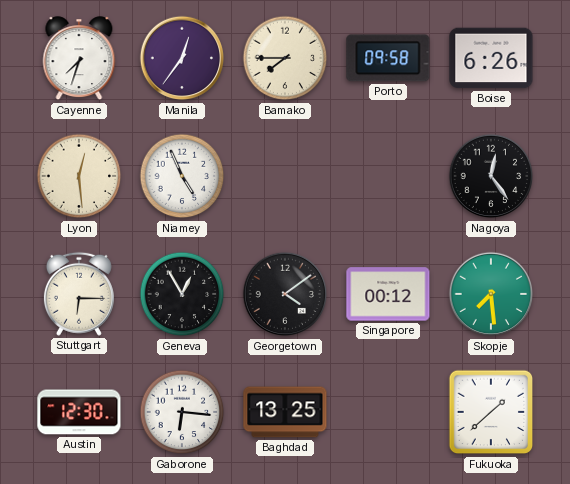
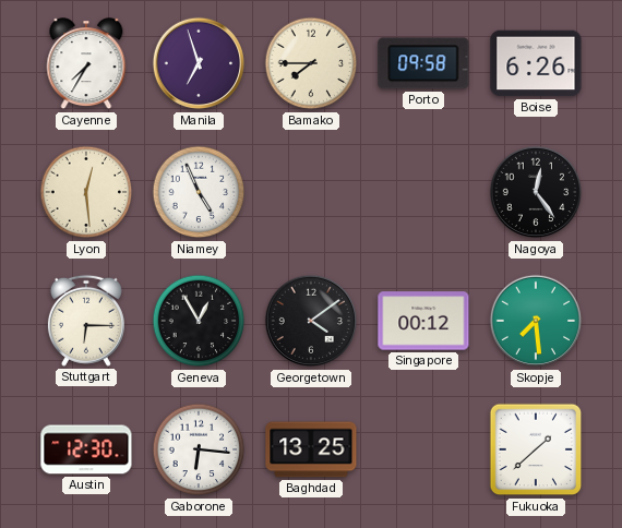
Cayenne: 7:33 -> 7:35
Manila: 12:36 -> 6:57
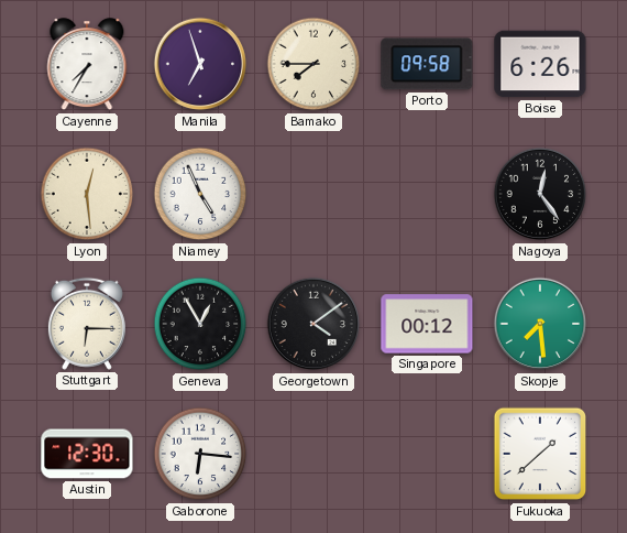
Baghdad: 13:25 -> none
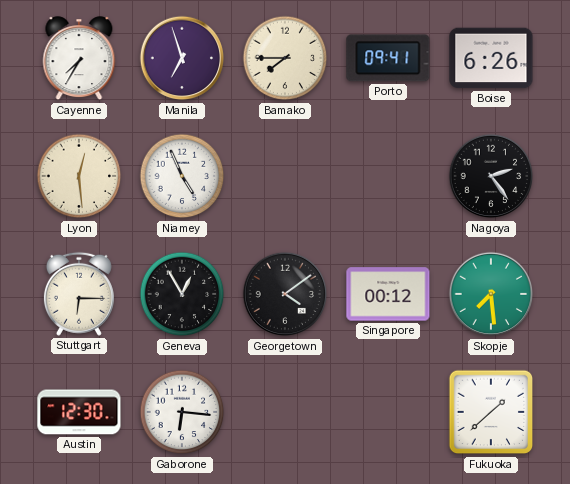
Porto: 09:58 -> 09:41
Nagoya: 12:24 -> 2:24
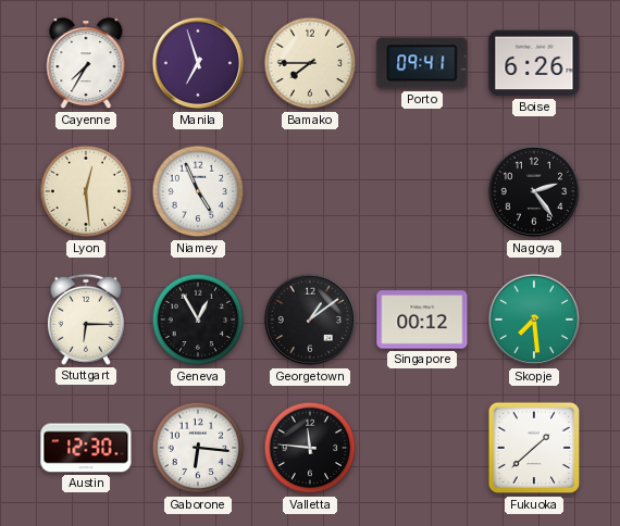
Georgetown: 4:09 -> 1:09
Valletta: none -> 11:46
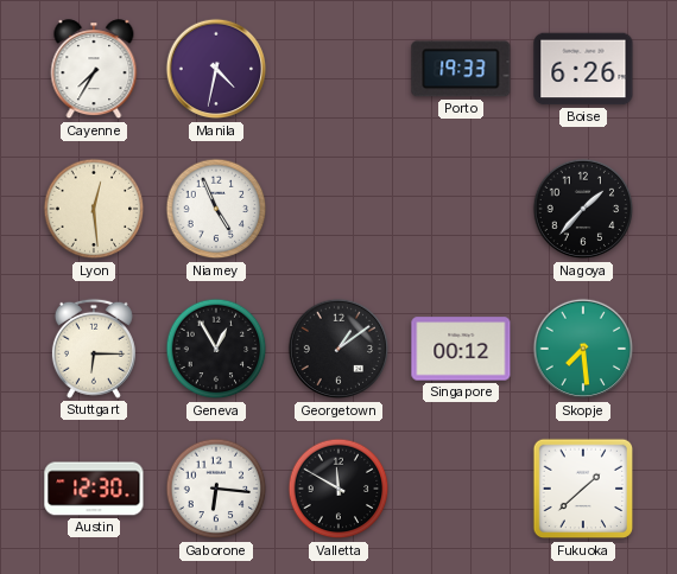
Manila: 6:57 -> 4:32
Bamako: 7:45 -> none
Porto: 09:41 -> 19:33
Nagoya: 2:24 -> 1:37
Valletta: 11:46 -> 11:50
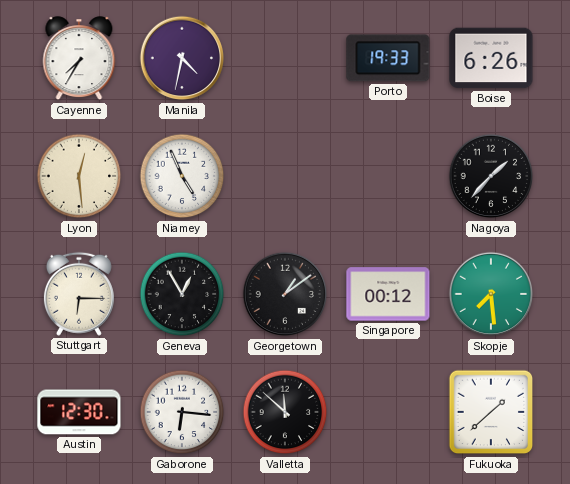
Valletta: 11:50 -> 11:52
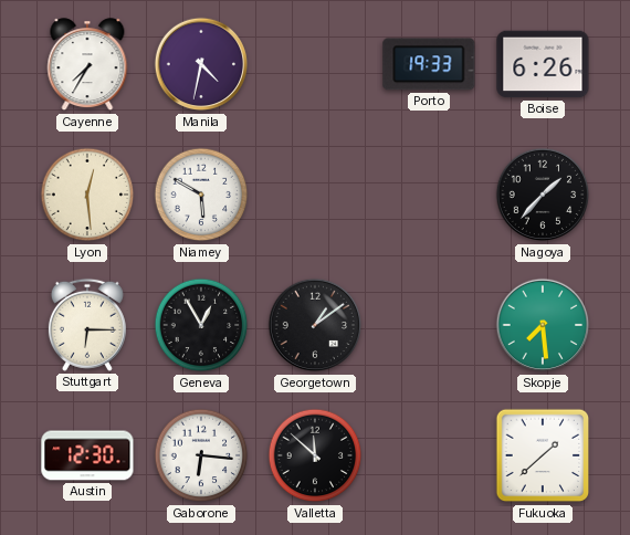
Niamey: 4:56 -> 5:50
Singapore: 00:12 -> none
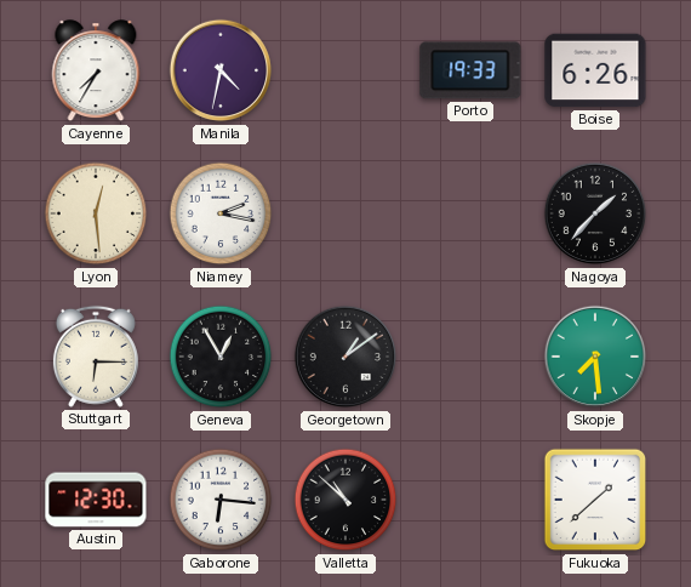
Niamey: 5:50 -> 2:17
Valletta: 11:52 -> 10:52
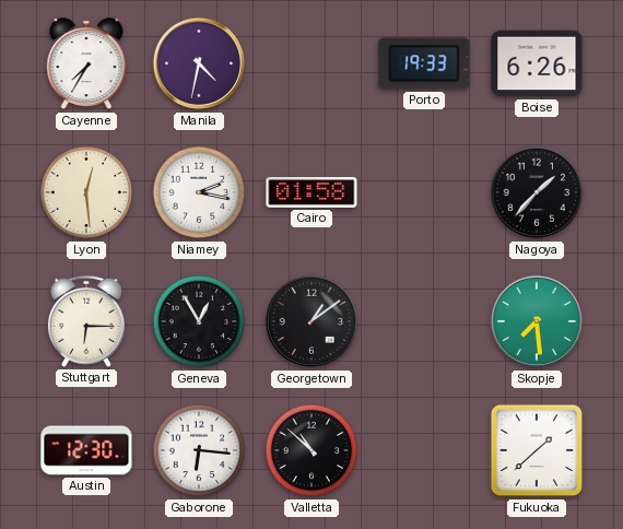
Cairo: none -> 01:58
